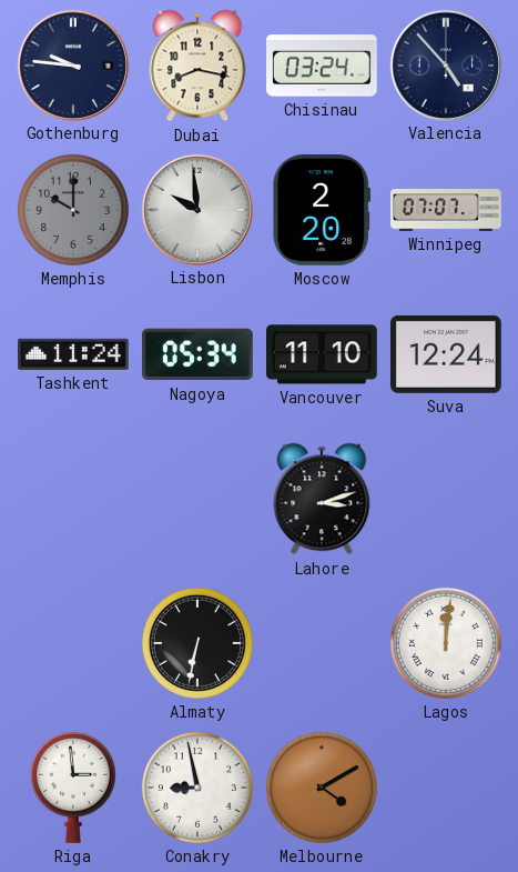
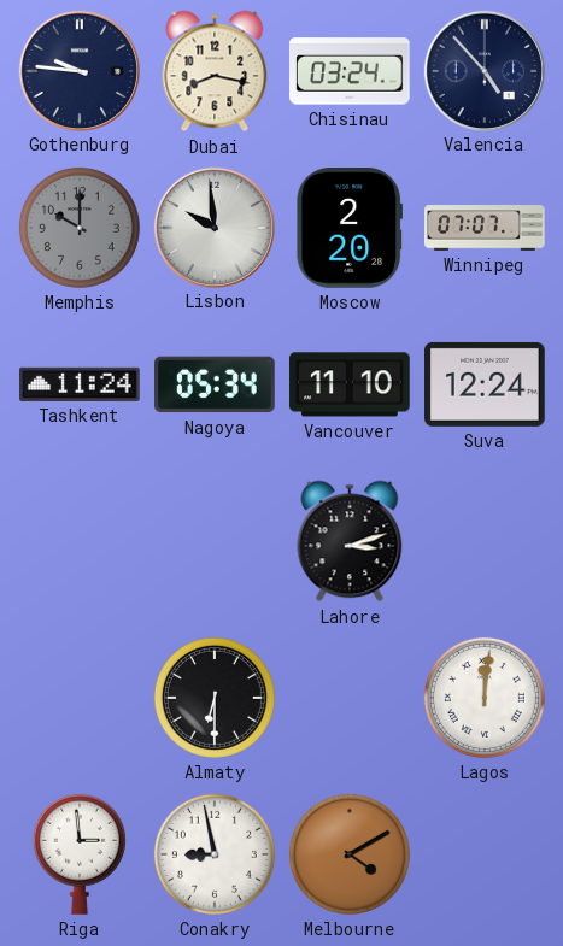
Almaty: 6:32 -> 6:30
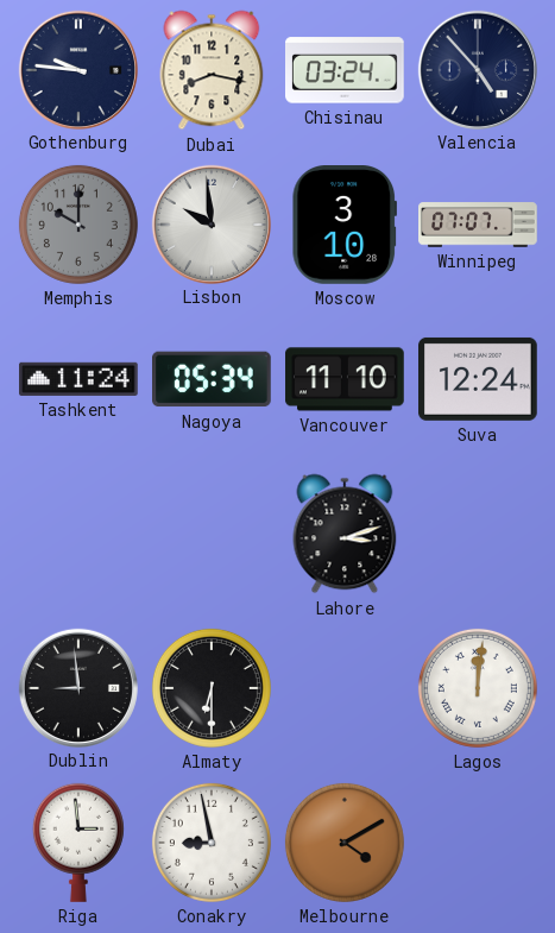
Moscow: 2:20 -> 3:10
Dublin: none -> 8:59
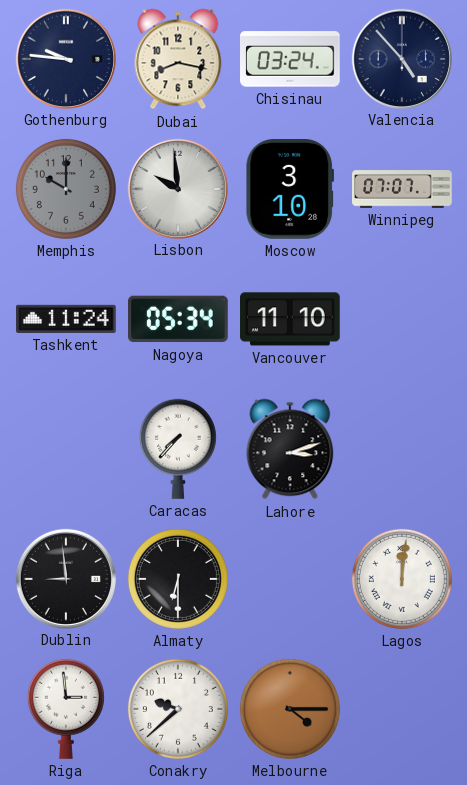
Suva: 12:24 -> none
Caracas: none -> 7:37
Conakry: 8:58 -> 9:38
Melbourne: 4:10 -> 4:15
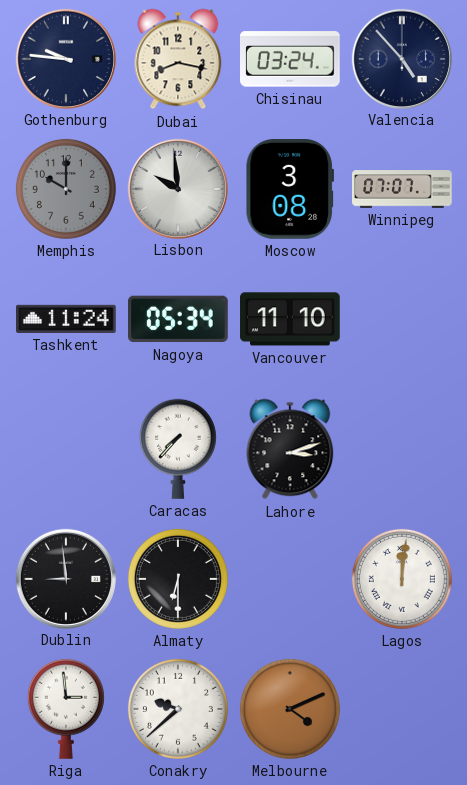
Moscow: 3:10 -> 3:08
Melbourne: 4:15 -> 4:11
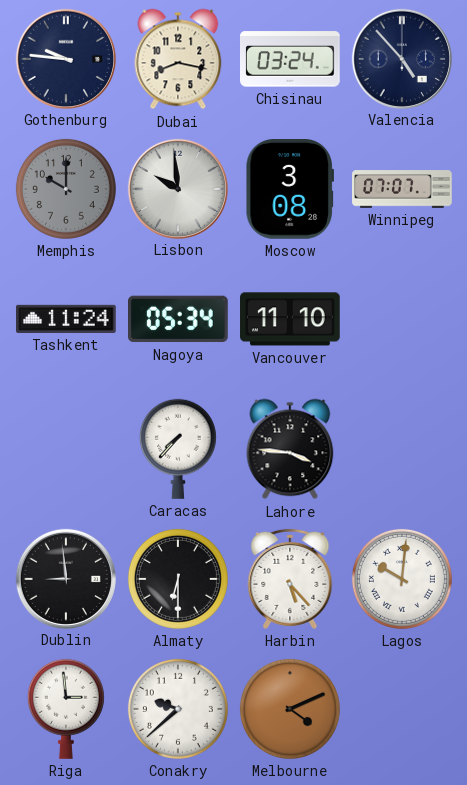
Lahore: 3:12 -> 3:46
Harbin: none -> 5:23
Lagos: 12:01 -> 10:01
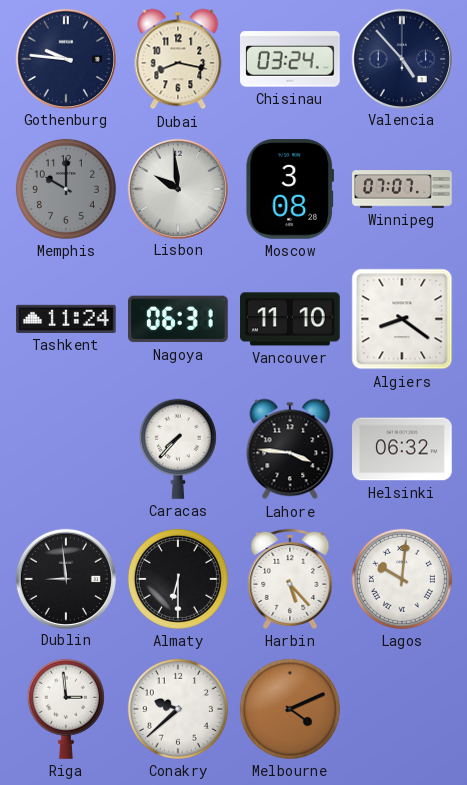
Nagoya: 05:34 -> 06:31
Algiers: none -> 8:21
Helsinki: none -> 06:32
